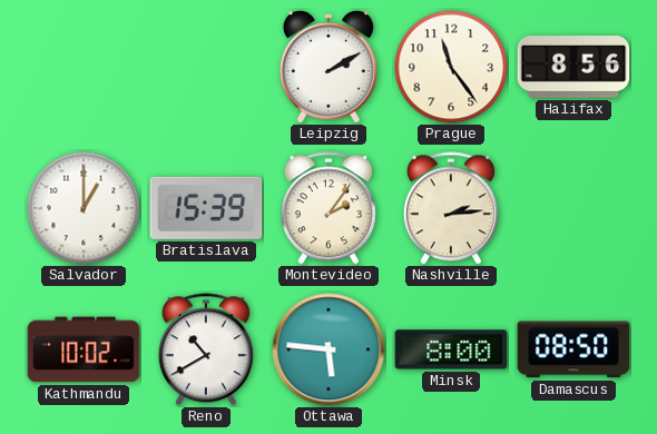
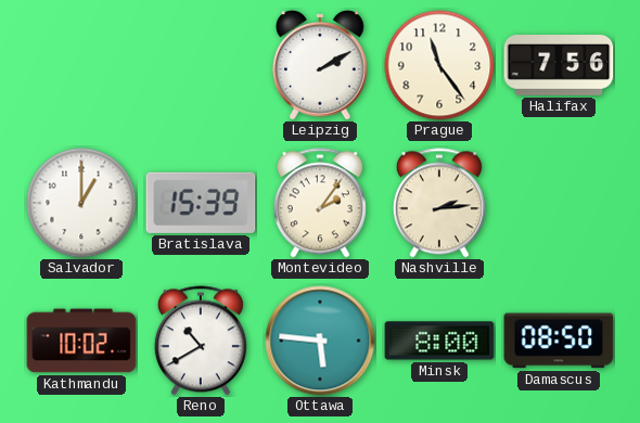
Halifax: 8:56 -> 7:56
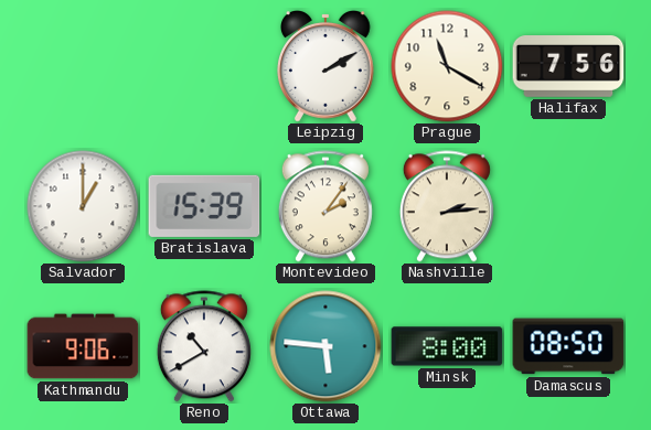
Prague: 11:24 -> 11:20
Kathmandu: 10:02 -> 9:06
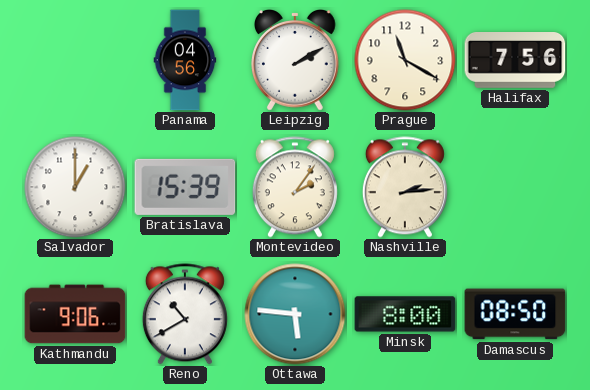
Panama: none -> 04:56
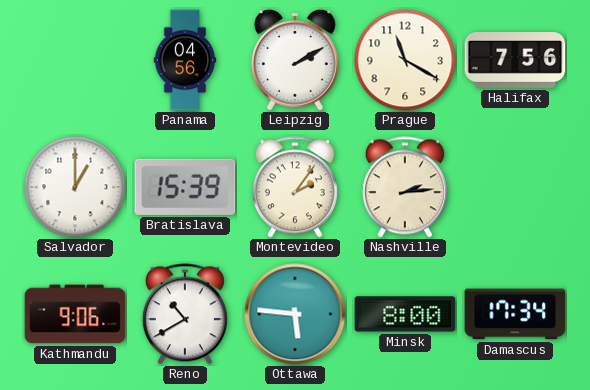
Damascus: 08:50 -> 17:34
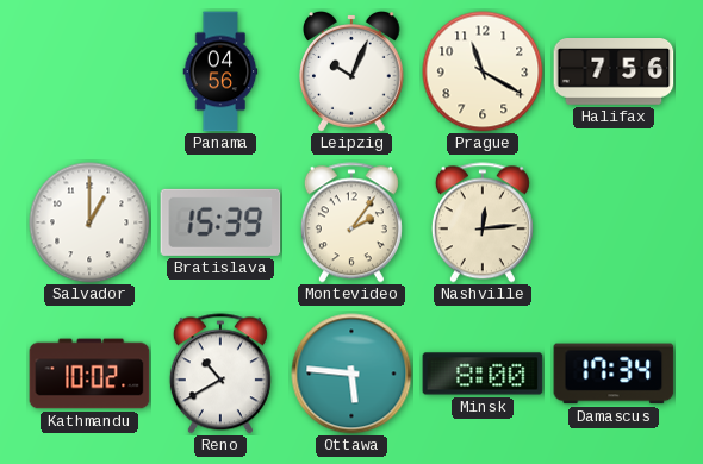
Leipzig: 2:10 -> 10:04
Nashville: 2:14 -> 12:14
Kathmandu: 9:06 -> 10:02
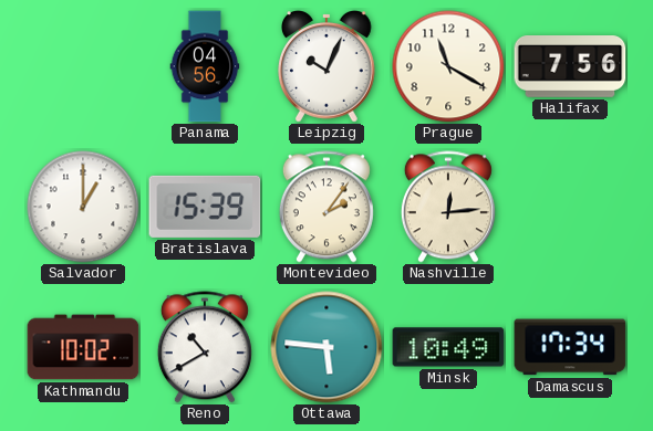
Minsk: 8:00 -> 10:49
